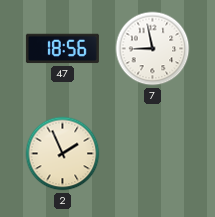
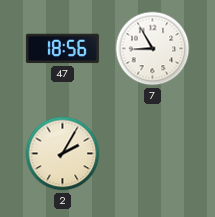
7: 8:58 -> 8:55
2: 1:56 -> 2:05
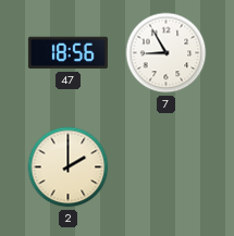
2: 2:05 -> 2:00
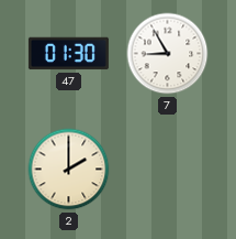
47: 18:56 -> 01:30
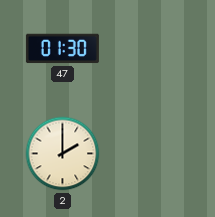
7: 8:55 -> none
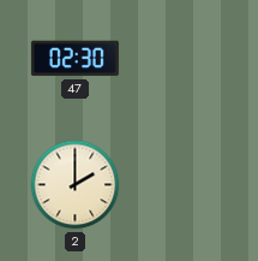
47: 01:30 -> 02:30
